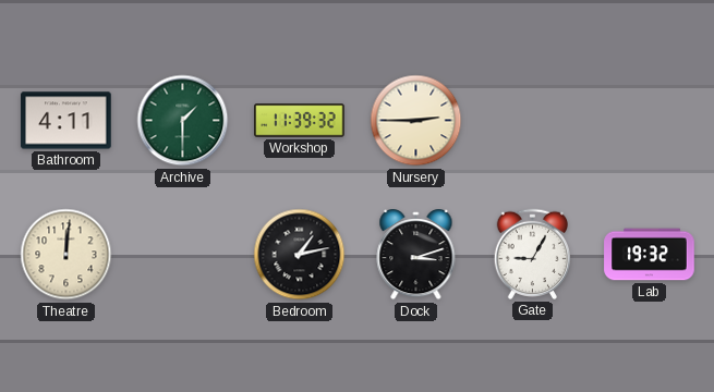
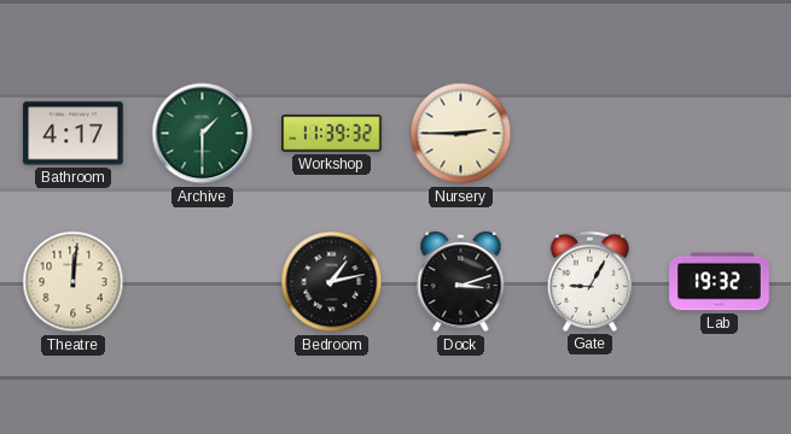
Bathroom: 4:11 -> 4:17
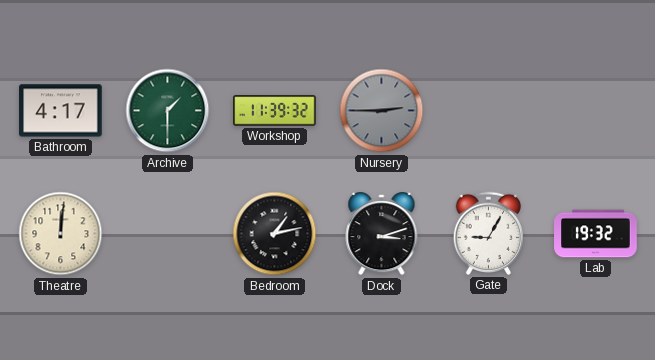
Nursery dial: cream -> grey
